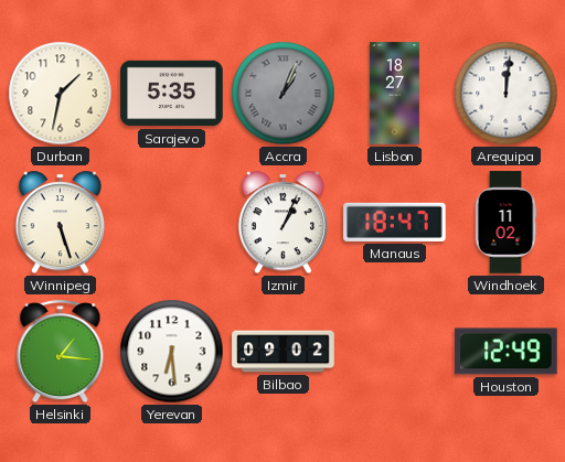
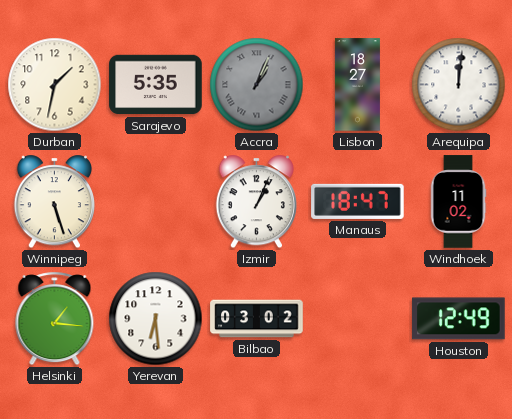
Bilbao: 09:02 -> 03:02
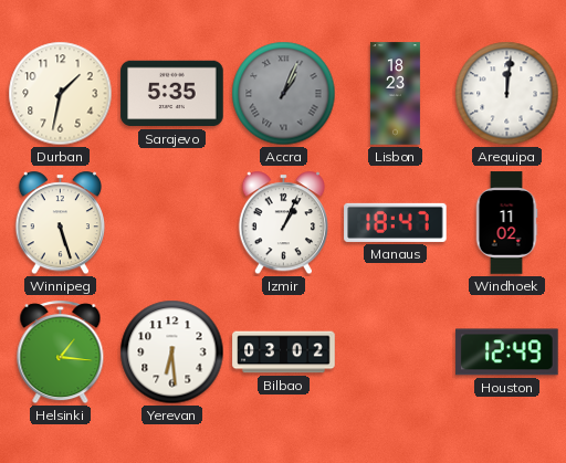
Lisbon: 18:27 -> 18:23
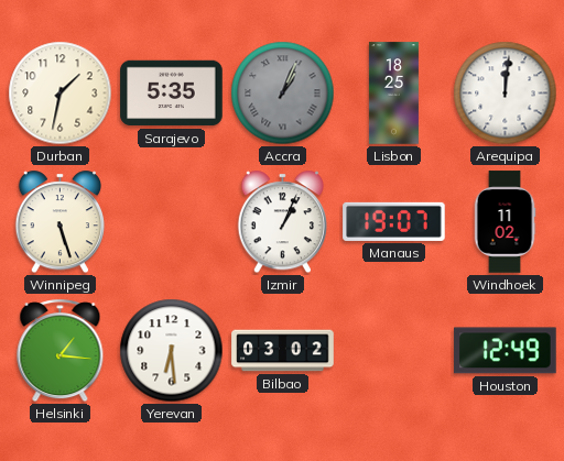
Lisbon: 18:23 -> 18:25
Manaus: 18:47 -> 19:07
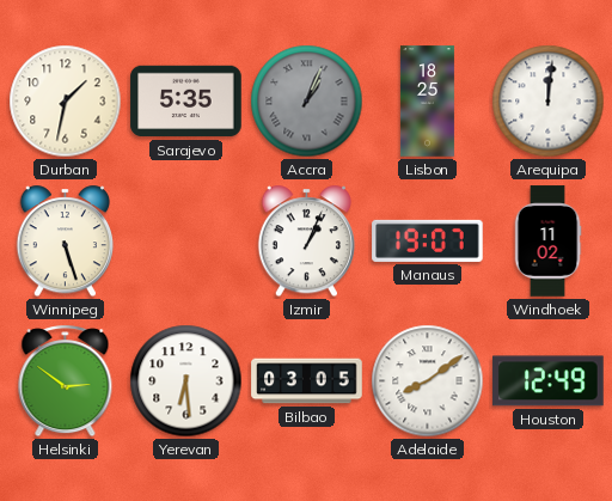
Helsinki: 1:16 -> 2:51
Bilbao: 03:02 -> 03:05
Adelaide: none -> 8:09
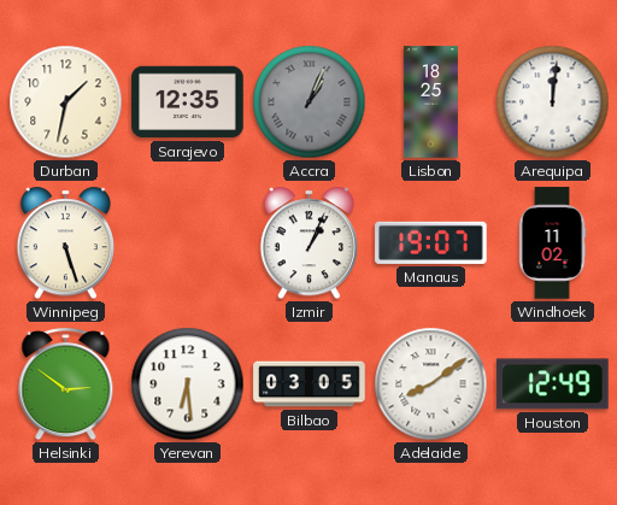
Sarajevo: 5:35 -> 12:35
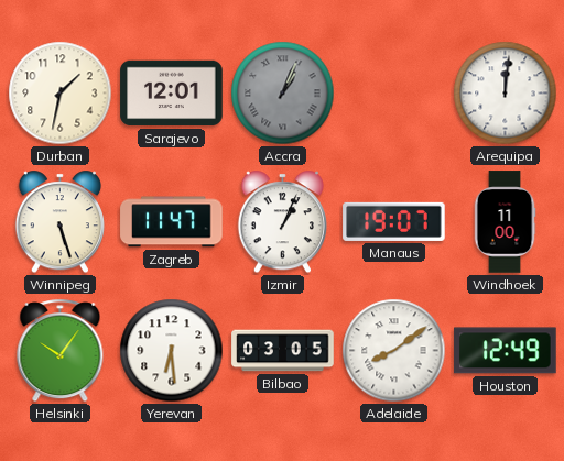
Sarajevo: 12:35 -> 12:01
Lisbon: 18:25 -> none
Zagreb: none -> 11:47
Windhoek: 11:02 -> 11:00
Helsinki: 2:51 -> 10:06
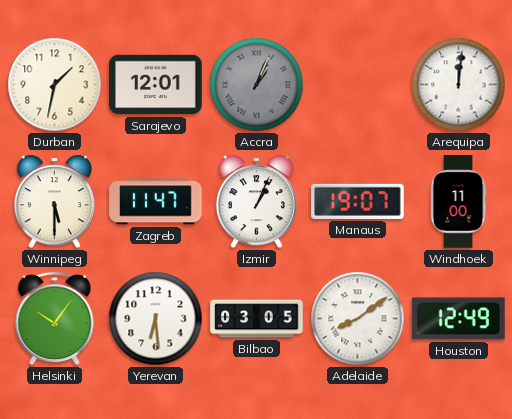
Winnipeg: 5:27 -> 5:30
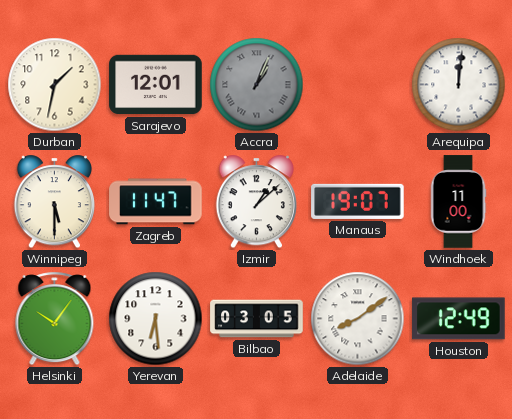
Izmir: 1:04 -> 1:08
